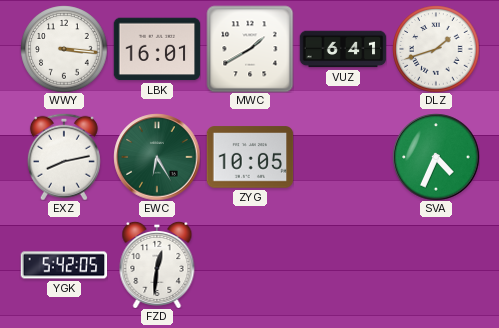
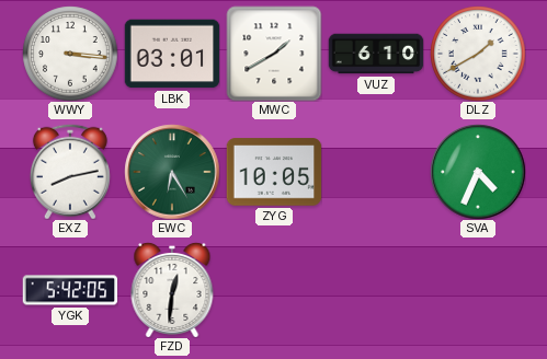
LBK: 16:01 -> 03:01
VUZ: 6:41 -> 6:10
DLZ: 1:42 -> 1:40
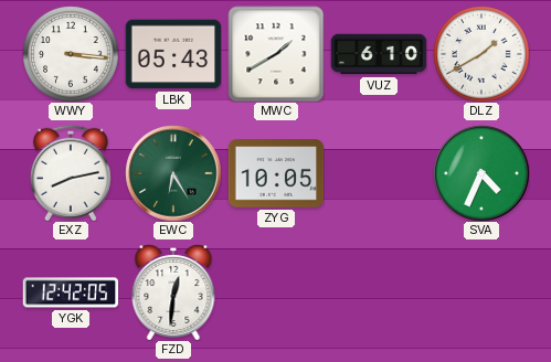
LBK: 03:01 -> 05:43
YGK: 5:42 -> 12:42
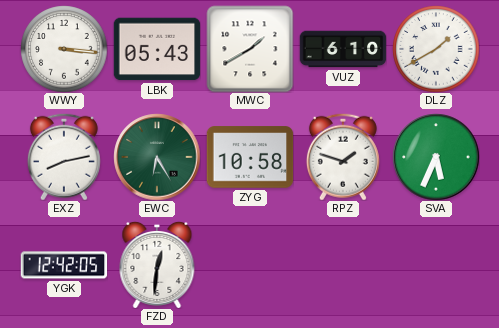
ZYG: 10:05 -> 10:58
RPZ: none -> 1:48
SVA: 4:34 -> 5:34
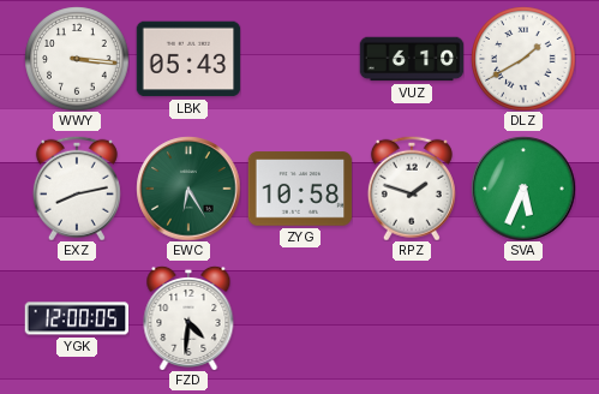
MWC: 1:40 -> none
YGK: 12:42 -> 12:00
FZD: 12:31 -> 4:31
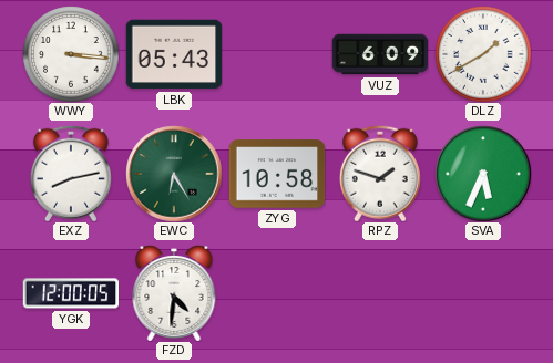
VUZ: 6:10 -> 6:09
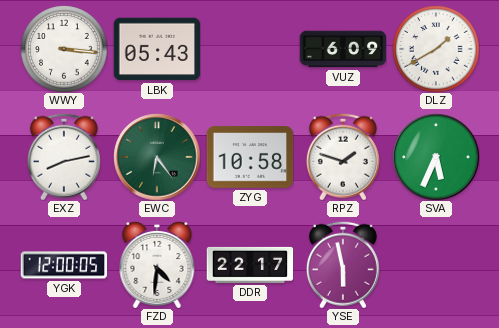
EWC: 6:25 -> 6:24
DDR: none -> 22:17
YSE: none -> 5:58
